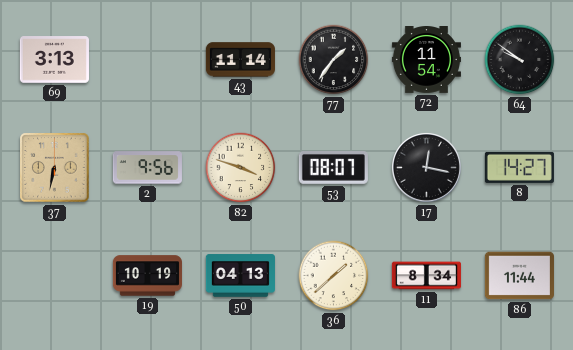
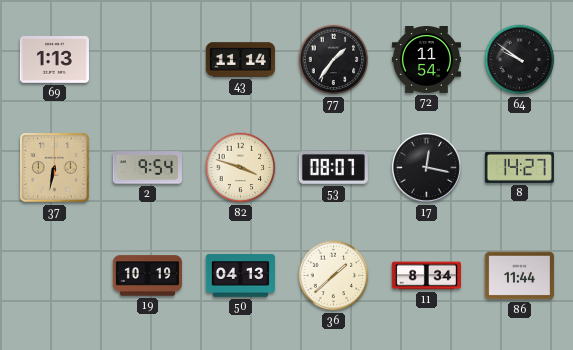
69: 3:13 -> 1:13
2: 9:56 -> 9:54
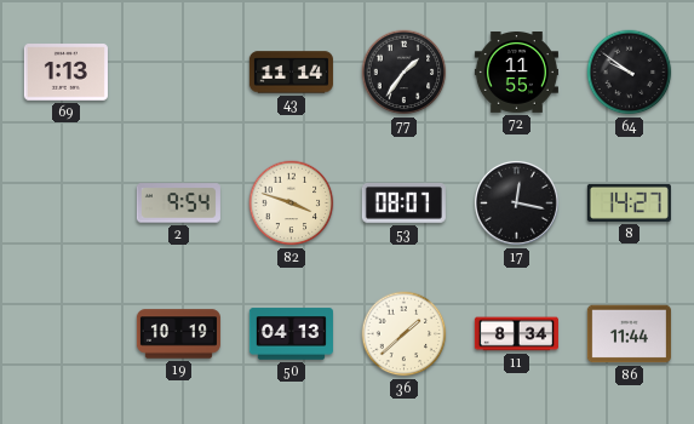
72: 11:54 -> 11:55
37: 6:32 -> none
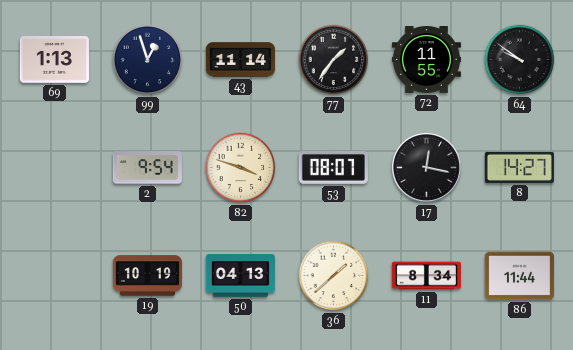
99: none -> 12:57
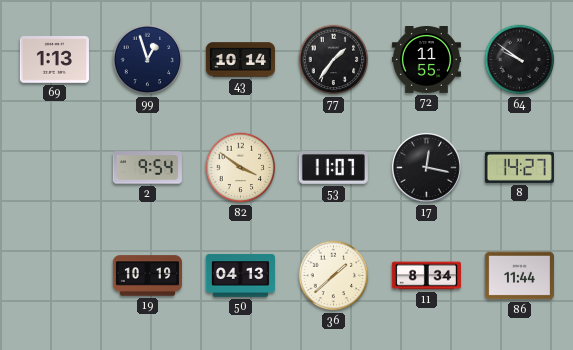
43: 11:14 -> 10:14
82: 3:48 -> 3:51
53: 08:07 -> 11:07
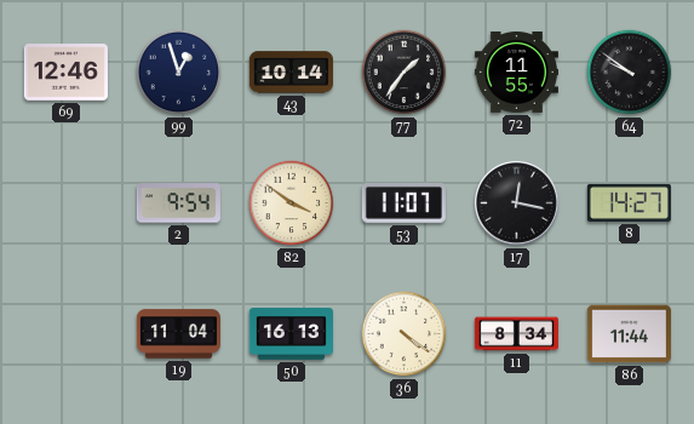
69: 1:13 -> 12:46
19: 10:19 -> 11:04
50: 04:13 -> 16:13
36: 1:38 -> 4:21
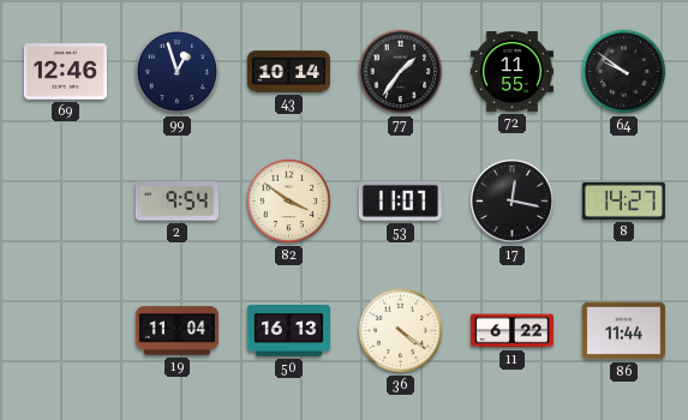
11: 8:34 -> 6:22
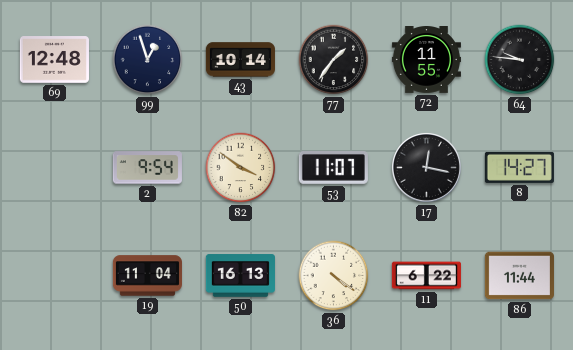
69: 12:46 -> 12:48
64: 9:51 -> 9:46
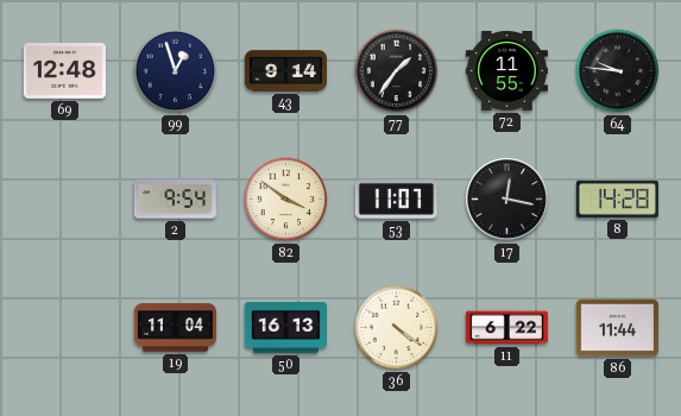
43: 10:14 -> 9:14
8: 14:27 -> 14:28
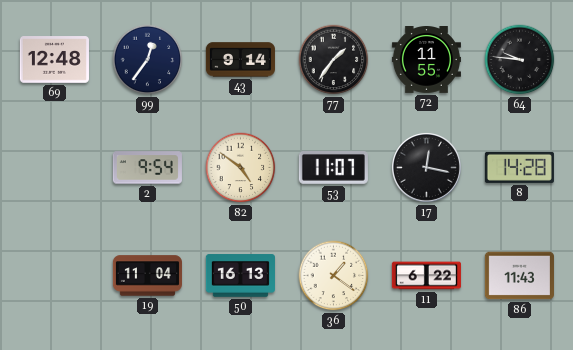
99: 12:57 -> 12:36
82: 3:51 -> 4:51
36: 4:21 -> 1:21
86: 11:44 -> 11:43
